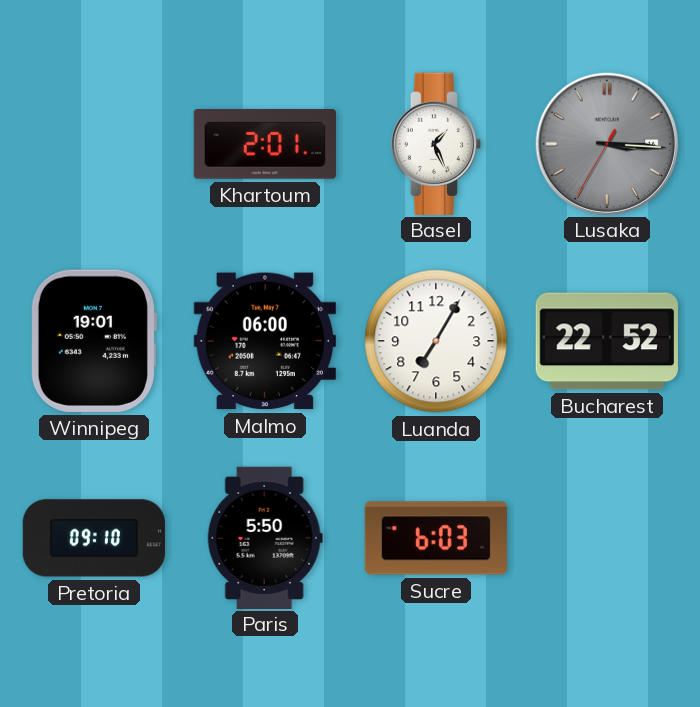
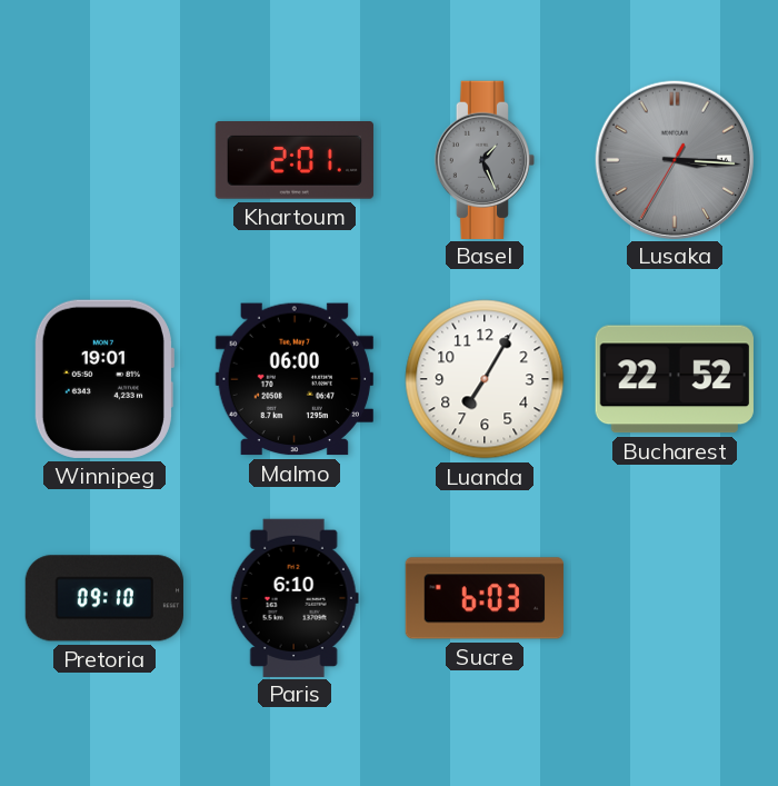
Basel dial: white -> grey
Paris: 5:50 -> 6:10
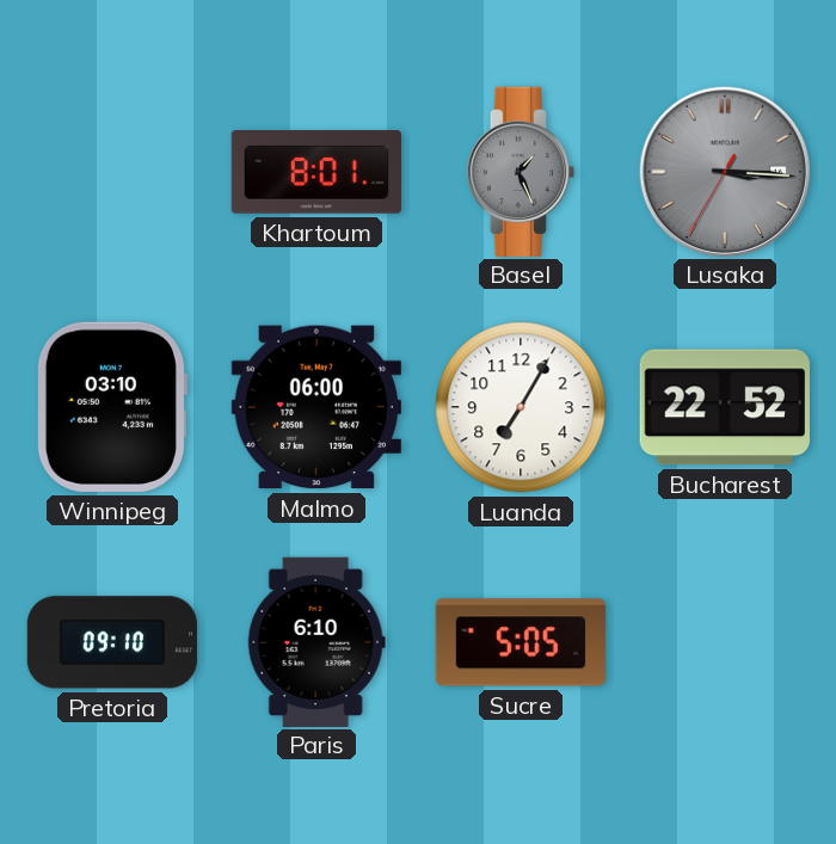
Khartoum: 2:01 -> 8:01
Winnipeg: 19:01 -> 03:10
Sucre: 6:03 -> 5:05
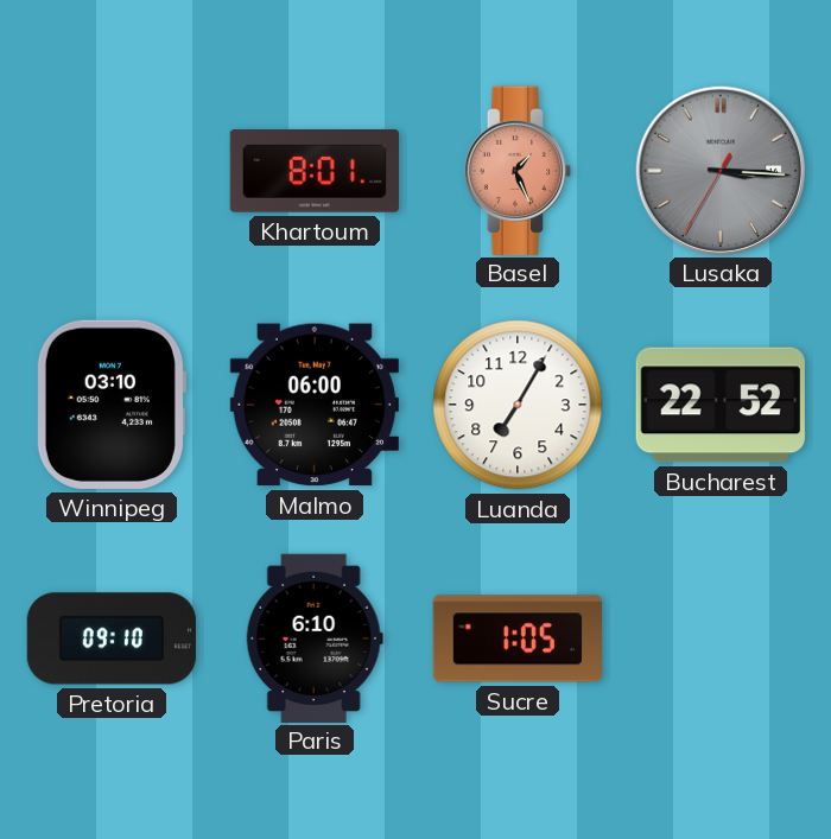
Basel dial: grey -> salmon
Sucre: 5:05 -> 1:05
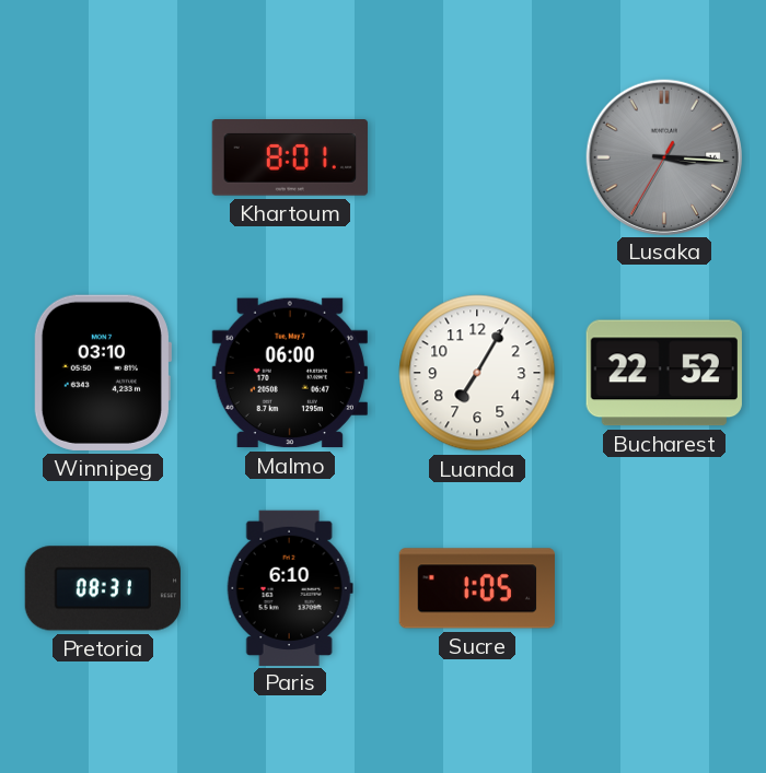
Basel: 1:26 -> none
Pretoria: 09:10 -> 08:31
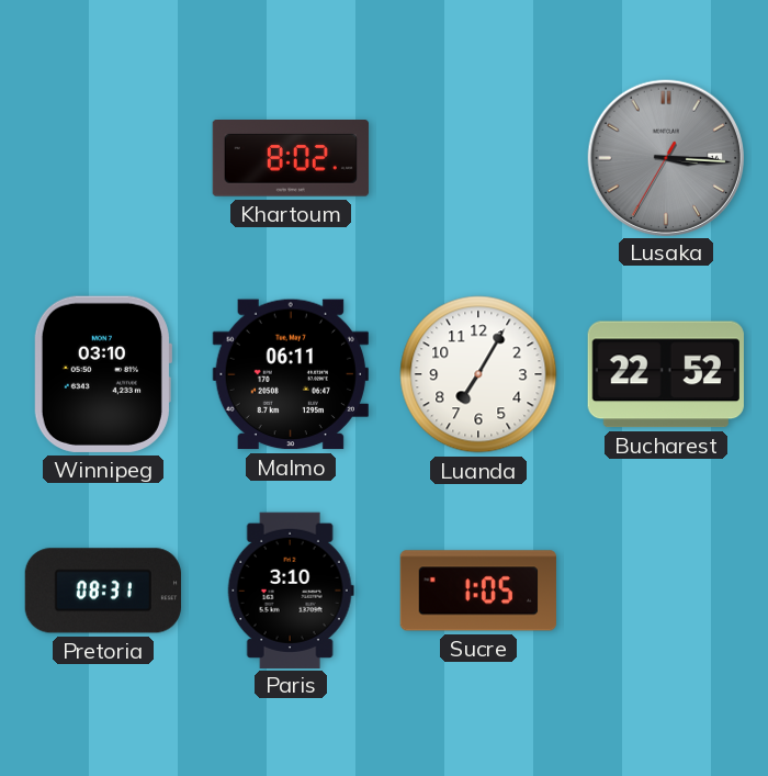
Khartoum: 8:01 -> 8:02
Malmo: 06:00 -> 06:11
Paris: 6:10 -> 3:10
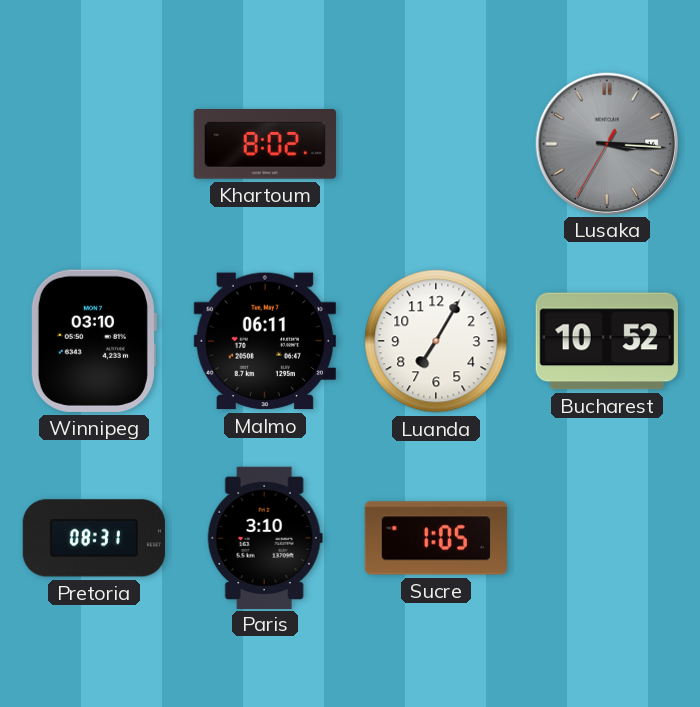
Bucharest: 22:52 -> 10:52
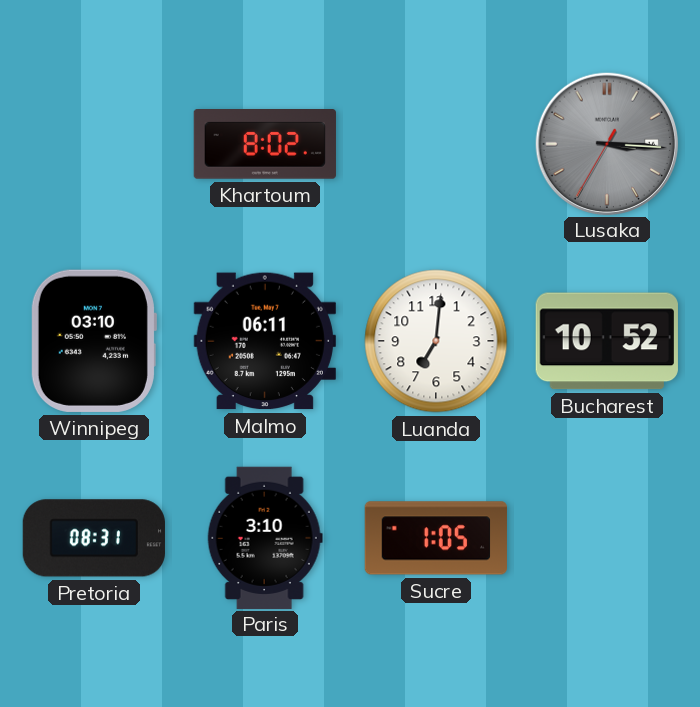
Luanda: 7:05 -> 7:01
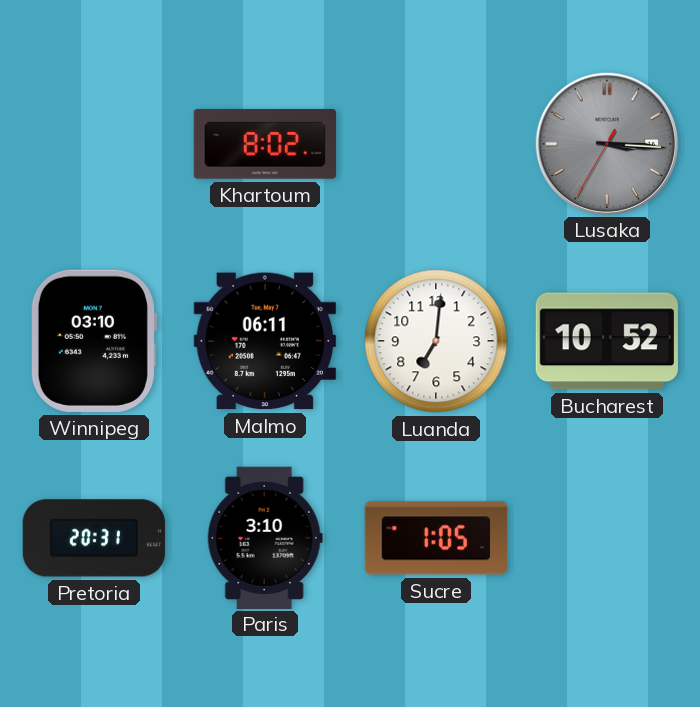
Pretoria: 08:31 -> 20:31
